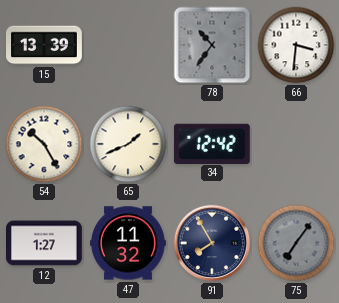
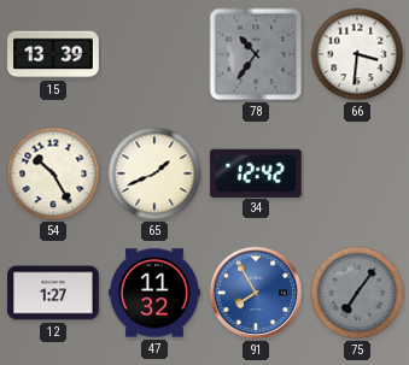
91 dial: navy -> blue
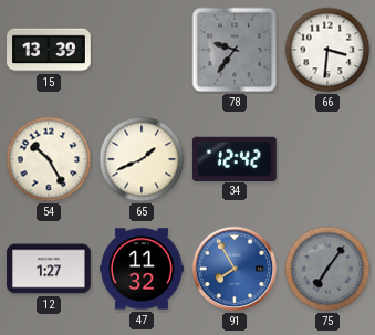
78: 10:36 -> 9:36
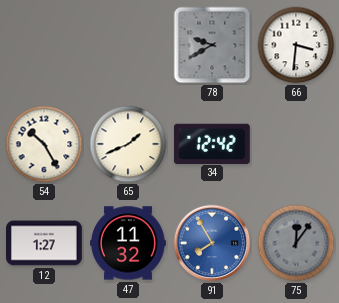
15: 13:39 -> none
78: 9:36 -> 9:40
75: 7:06 -> 12:06
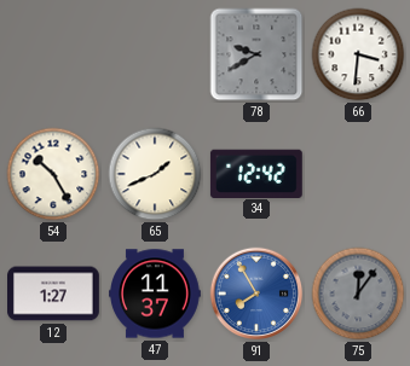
47: 11:32 -> 11:37
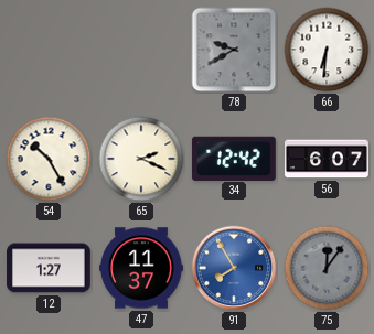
66: 3:31 -> 6:31
65: 1:41 -> 2:19
56: none -> 6:07
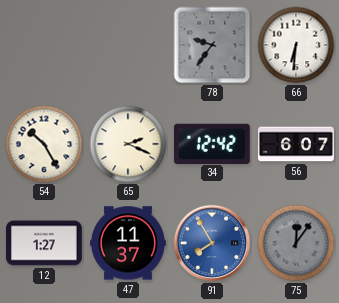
78: 9:40 -> 9:36
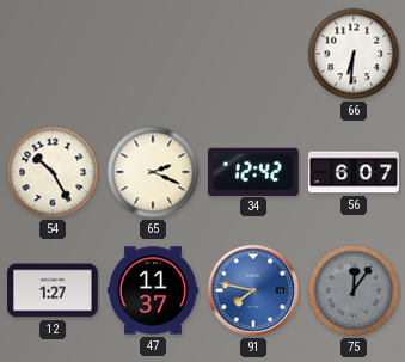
78: 9:36 -> none
91: 7:55 -> 7:47
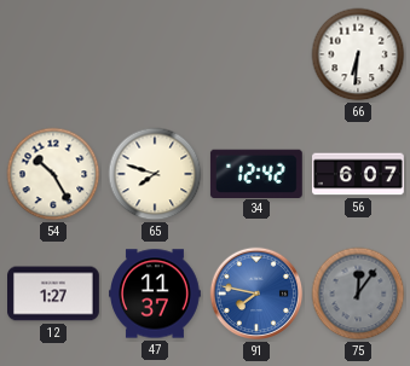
65: 2:19 -> 7:48
